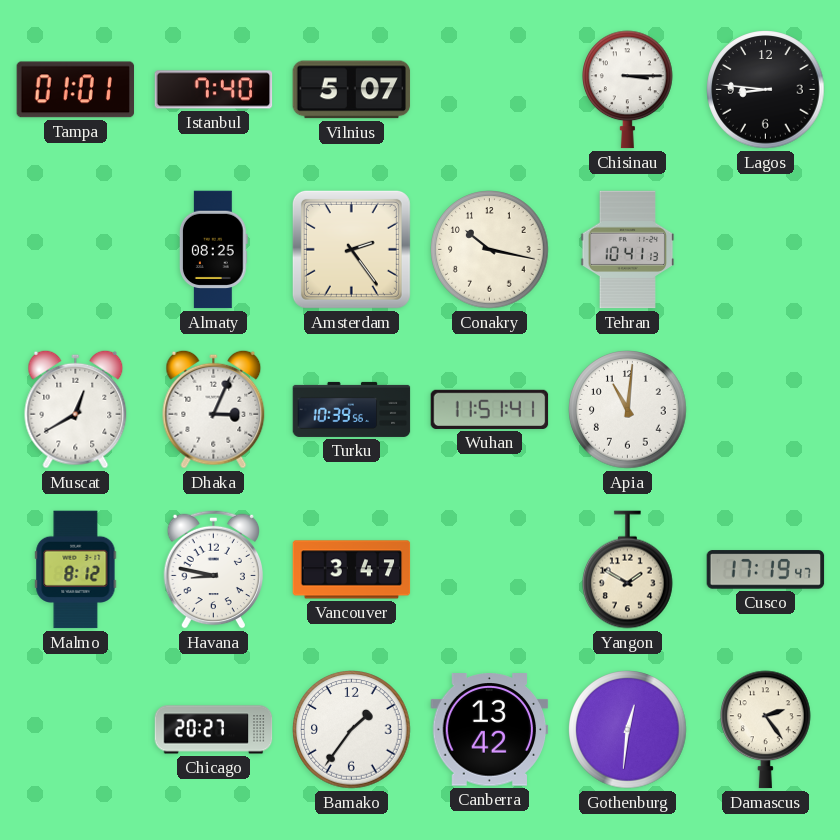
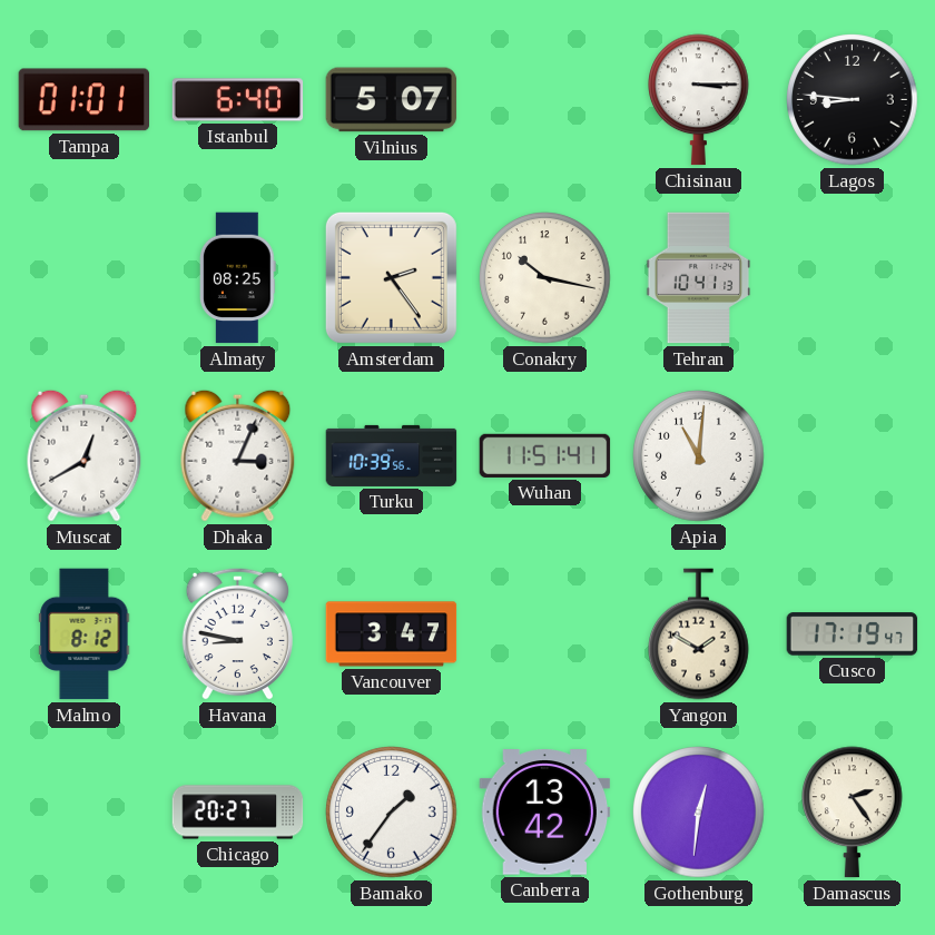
Istanbul: 7:40 -> 6:40
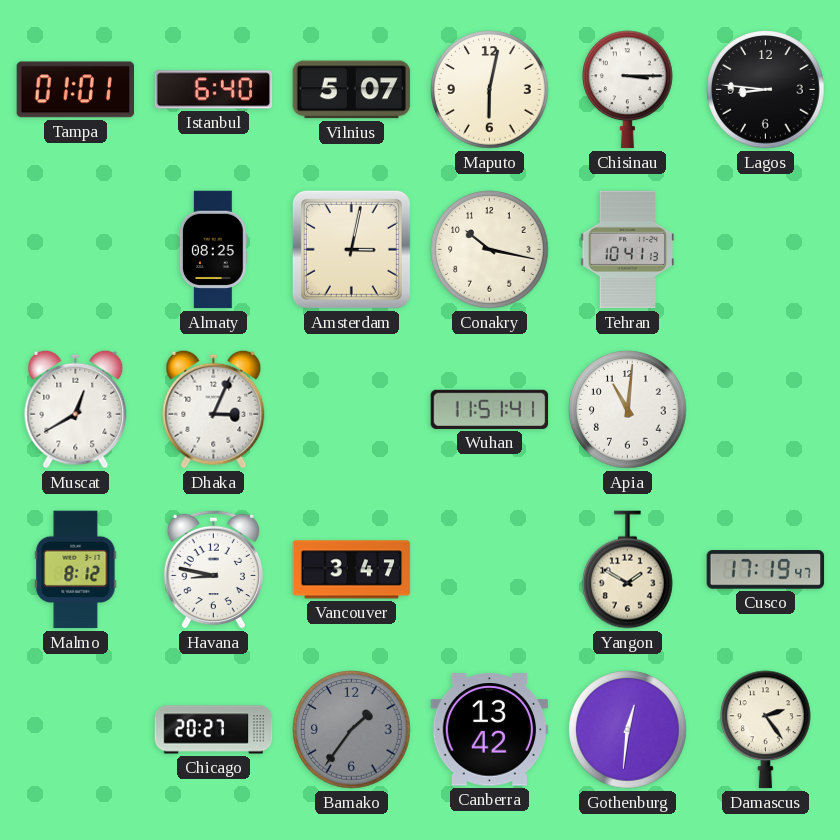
Maputo: none -> 6:02
Amsterdam: 2:24 -> 3:02
Turku: 10:39 -> none
Bamako dial: white -> grey
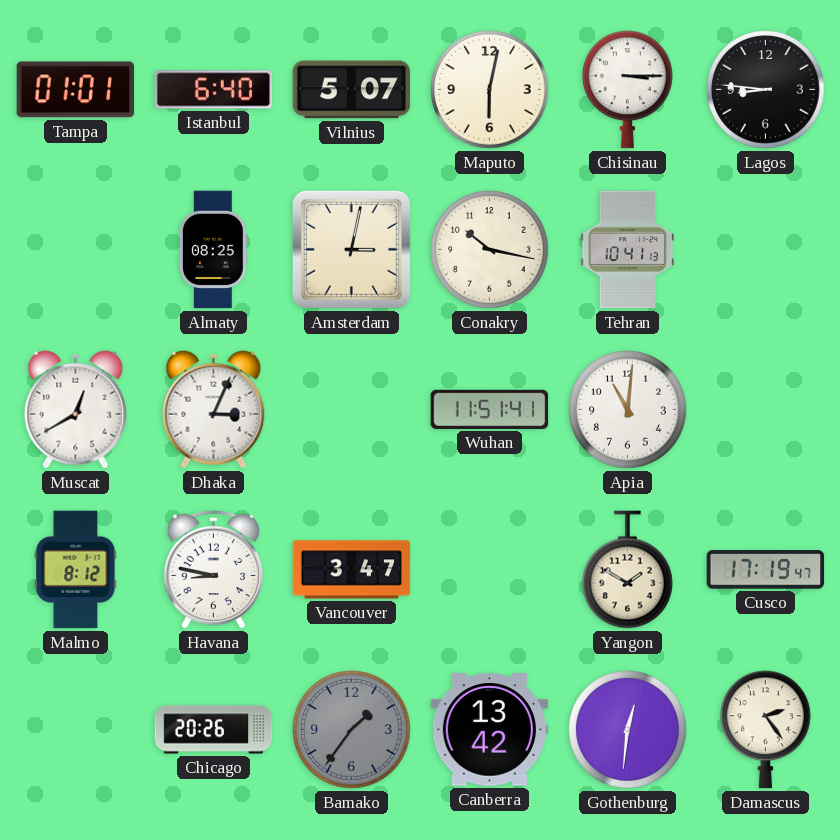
Chicago: 20:27 -> 20:26
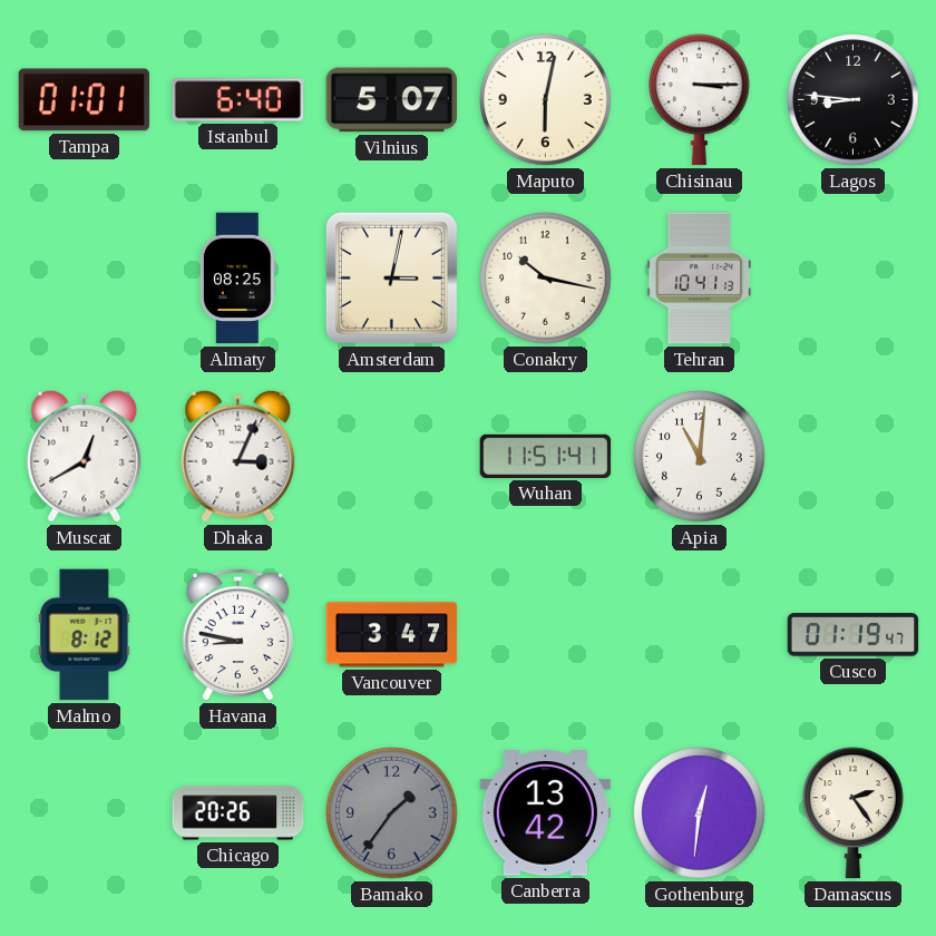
Yangon: 1:50 -> none
Cusco: 17:19 -> 01:19
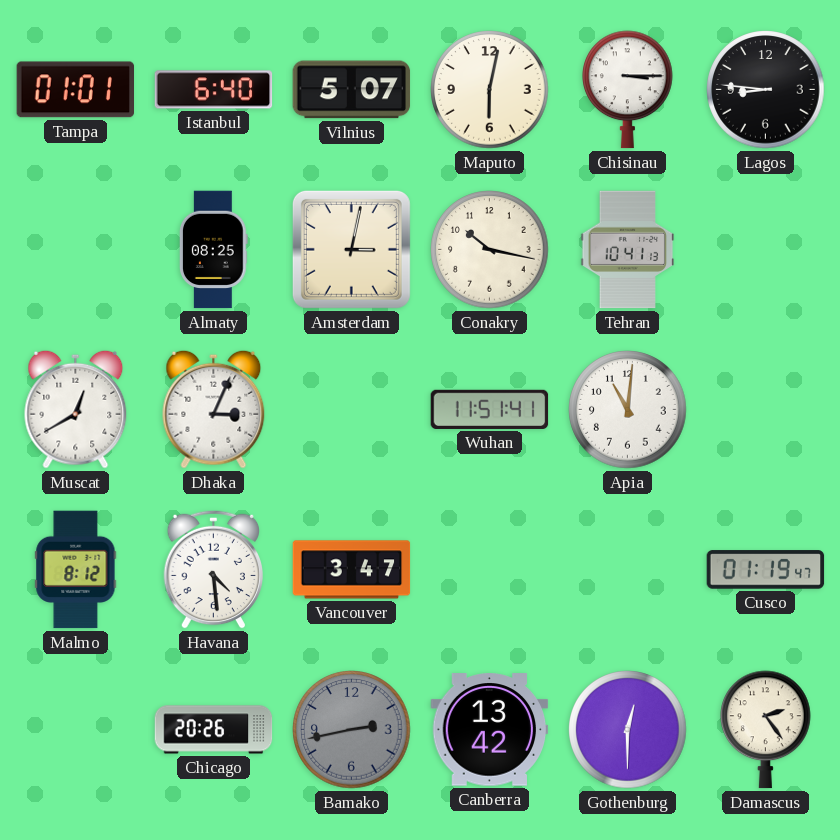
Havana: 8:47 -> 4:29
Bamako: 1:36 -> 2:43
Gothenburg: 12:31 -> 12:30
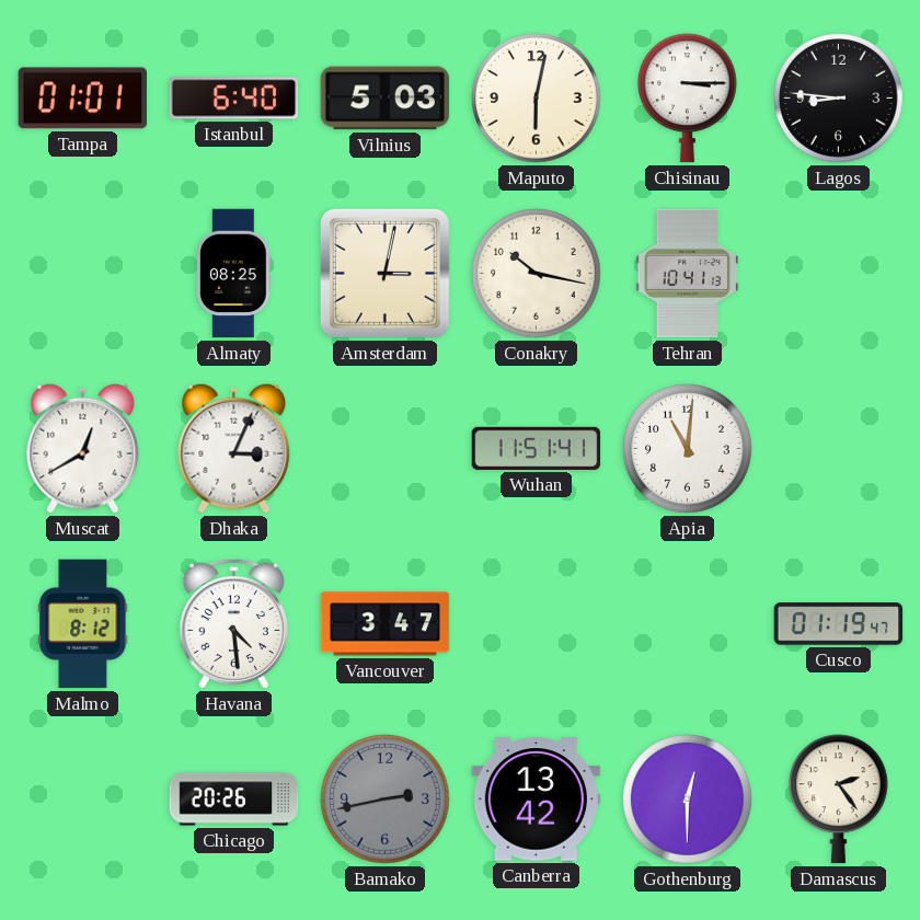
Vilnius: 5:07 -> 5:03
